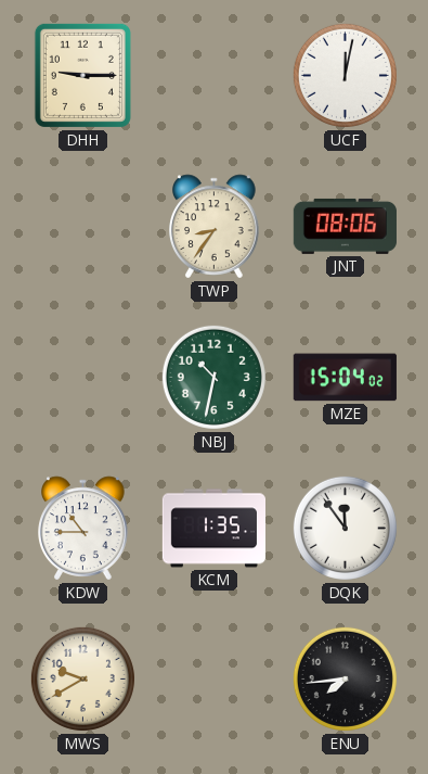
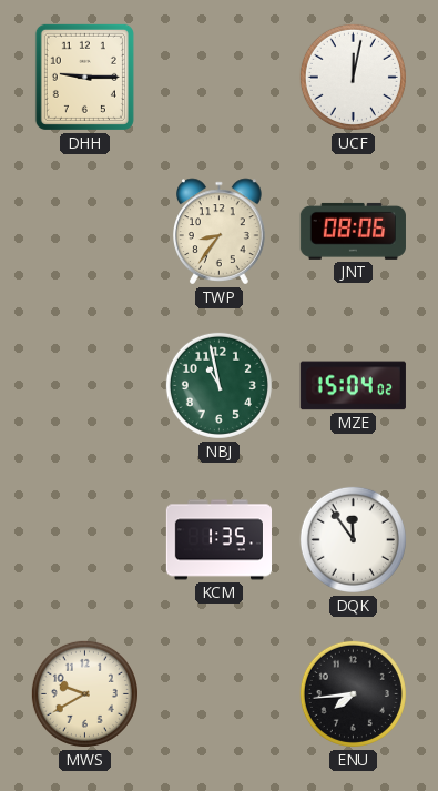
NBJ: 10:32 -> 10:58
KDW: 10:45 -> none
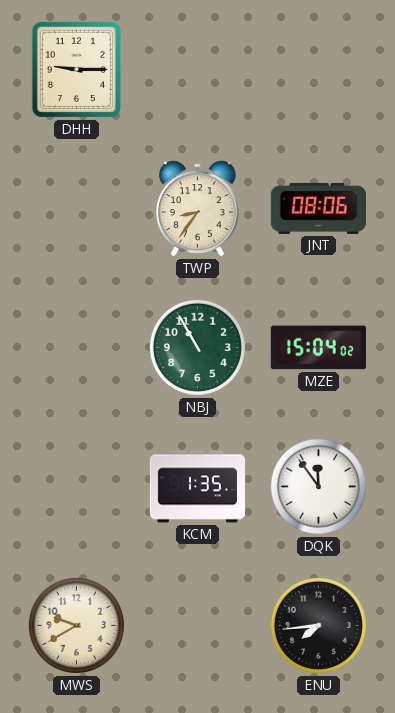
UCF: 12:02 -> none
NBJ: 10:58 -> 10:55
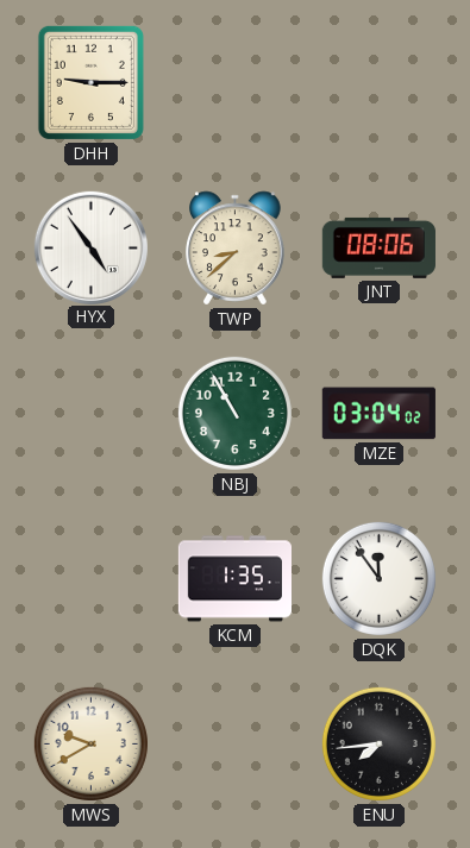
HYX: none -> 4:54
TWP: 8:36 -> 8:38
MZE: 15:04 -> 03:04
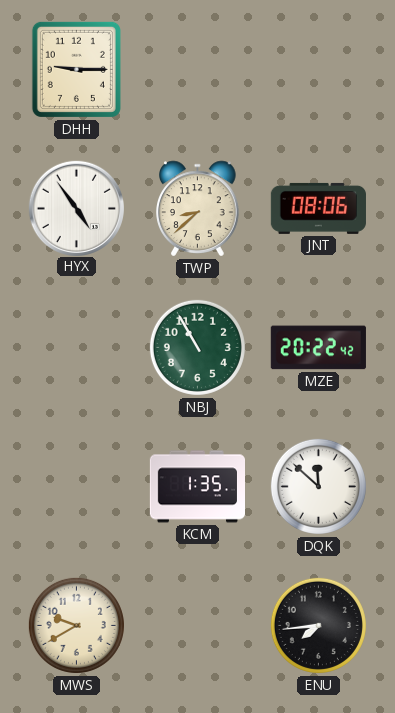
MZE: 03:04 -> 20:22
DQK: 11:54 -> 11:52
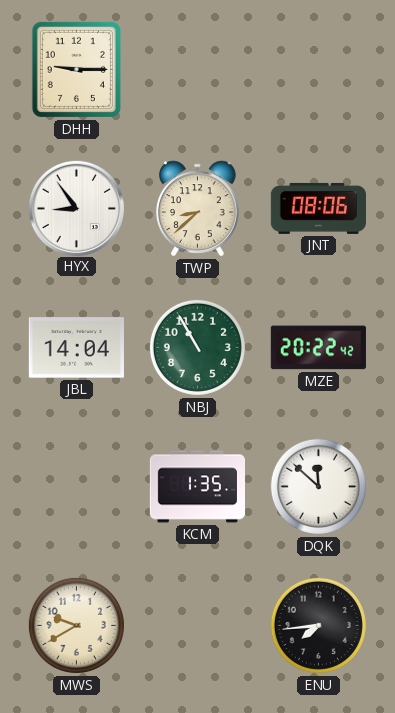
HYX: 4:54 -> 8:54
JBL: none -> 14:04
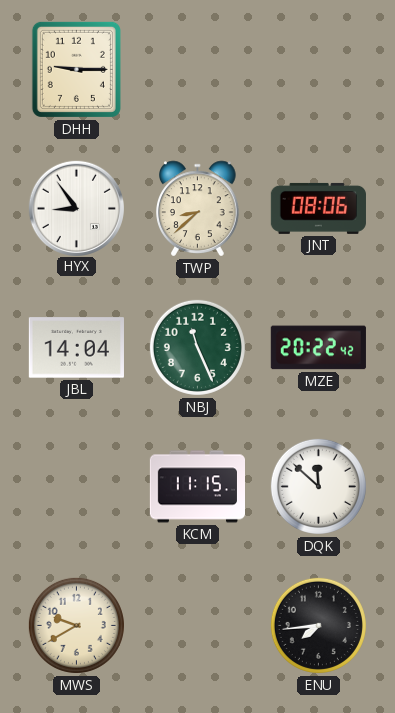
NBJ: 10:55 -> 11:26
KCM: 1:35 -> 11:15
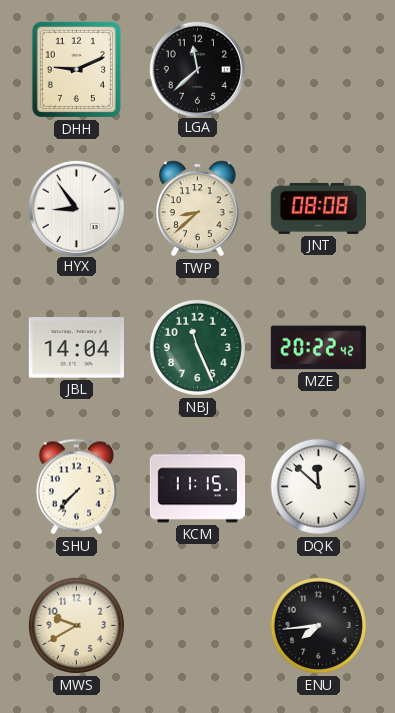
DHH: 9:15 -> 9:11
LGA: none -> 11:38
JNT: 08:06 -> 08:08
SHU: none -> 7:37
